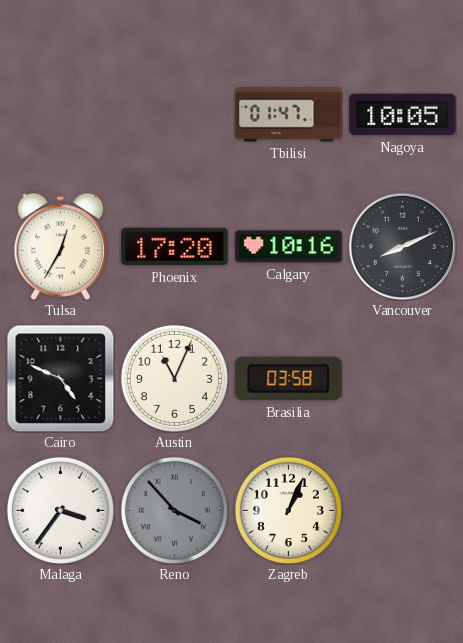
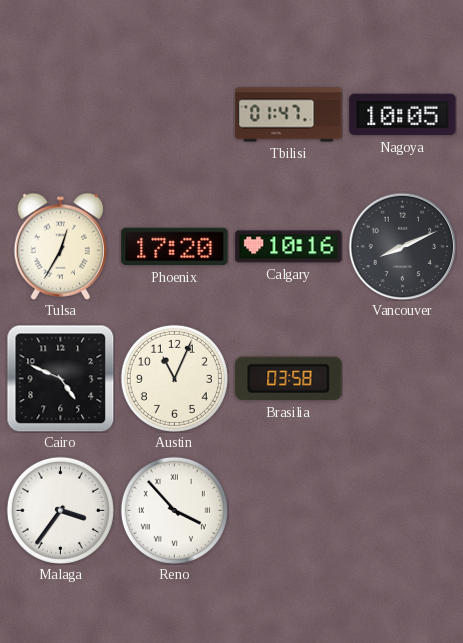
Reno dial: grey -> white
Zagreb: 1:04 -> none
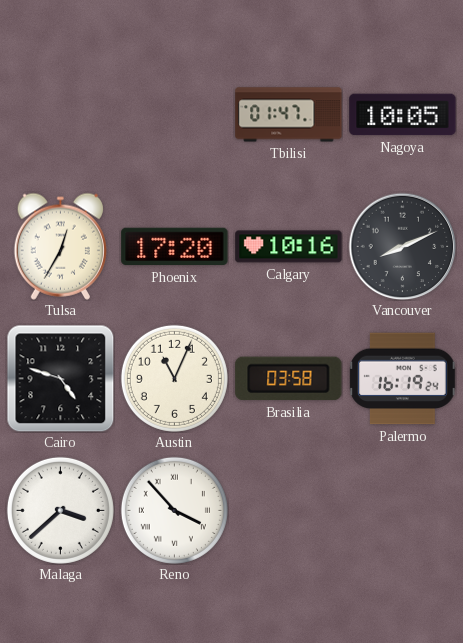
Cairo: 4:49 -> 4:48
Palermo: none -> 16:19
Malaga: 3:36 -> 3:38
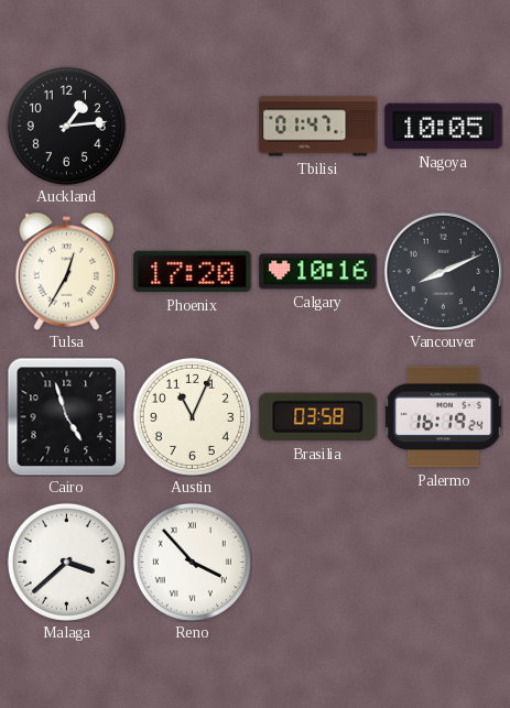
Auckland: none -> 1:14
Cairo: 4:48 -> 4:57
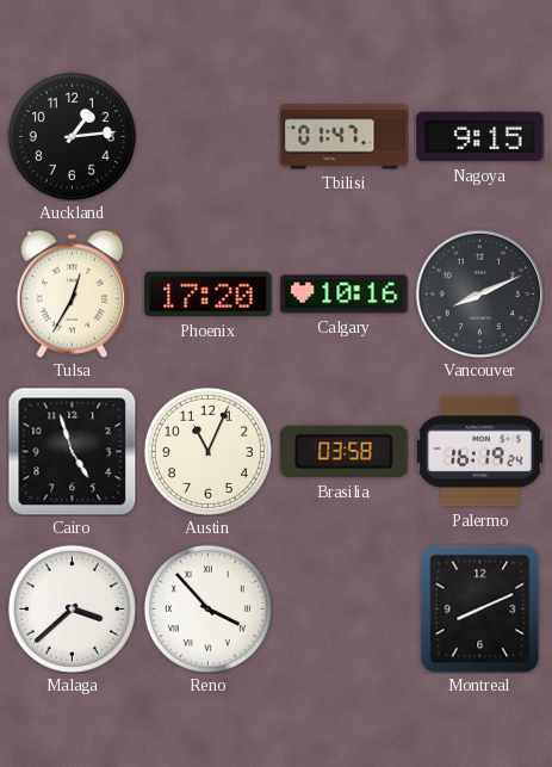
Nagoya: 10:05 -> 9:15
Montreal: none -> 8:11
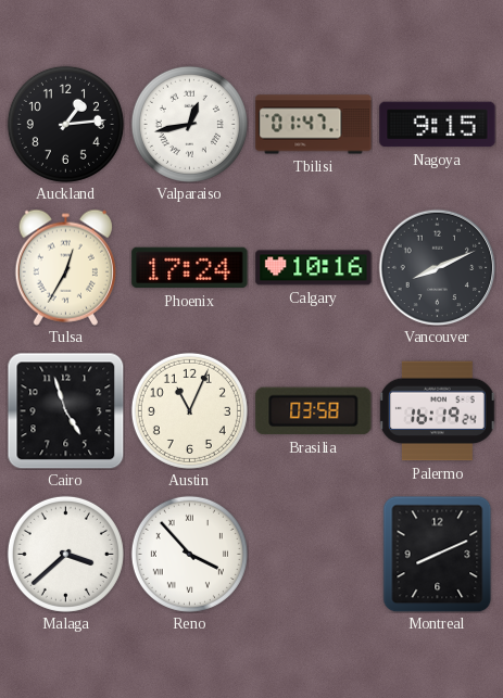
Valparaiso: none -> 12:43
Phoenix: 17:20 -> 17:24
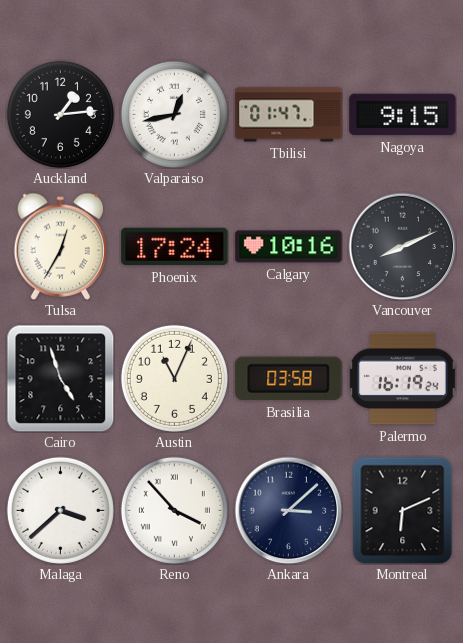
Ankara: none -> 3:08
Montreal: 8:11 -> 6:11
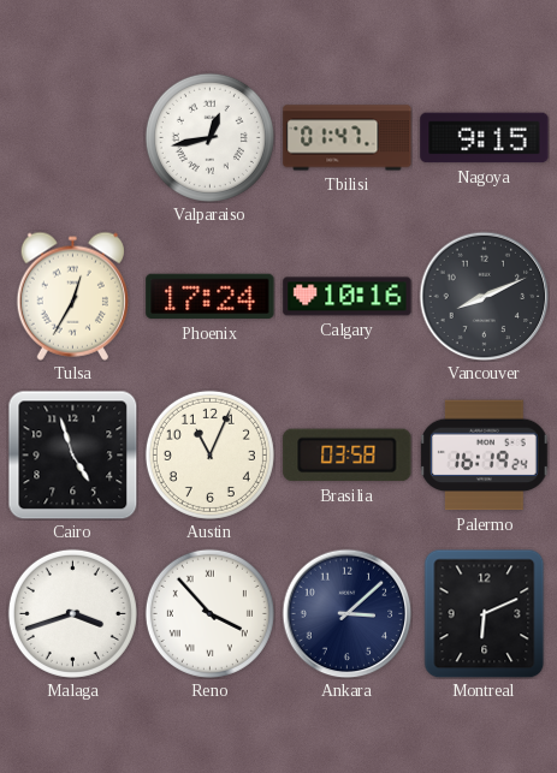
Auckland: 1:14 -> none
Malaga: 3:38 -> 3:42
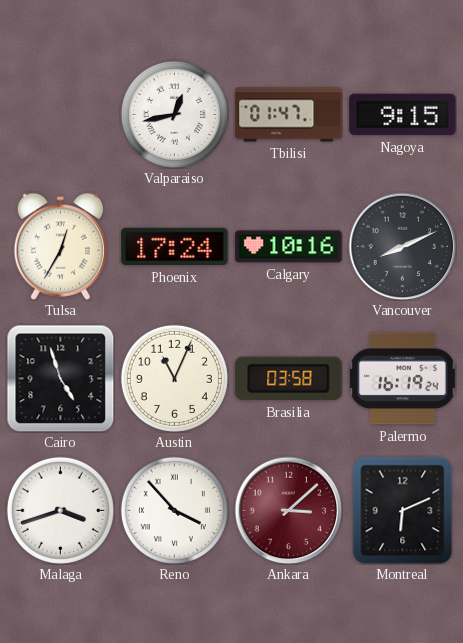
Ankara dial: navy -> burgundy
